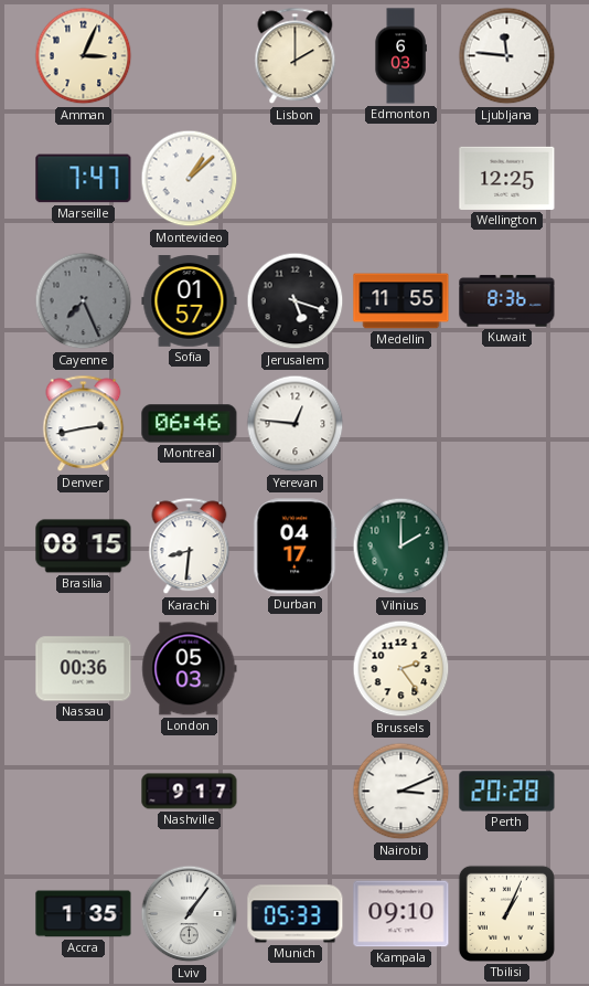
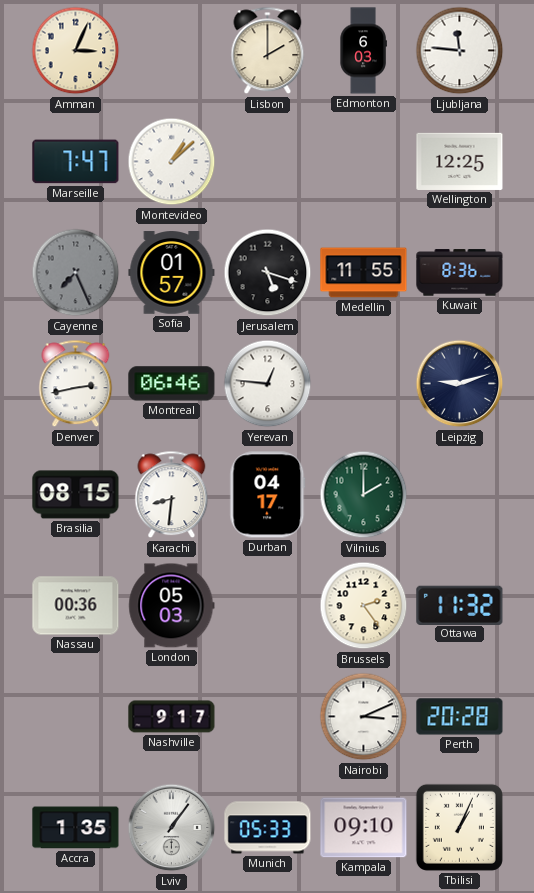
Leipzig: none -> 9:12
Ottawa: none -> 11:32
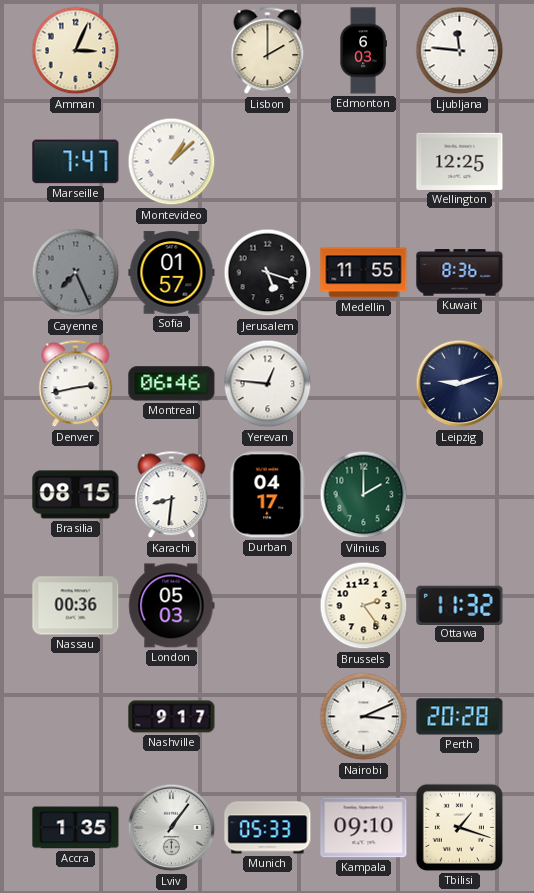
Tbilisi: 1:04 -> 1:18
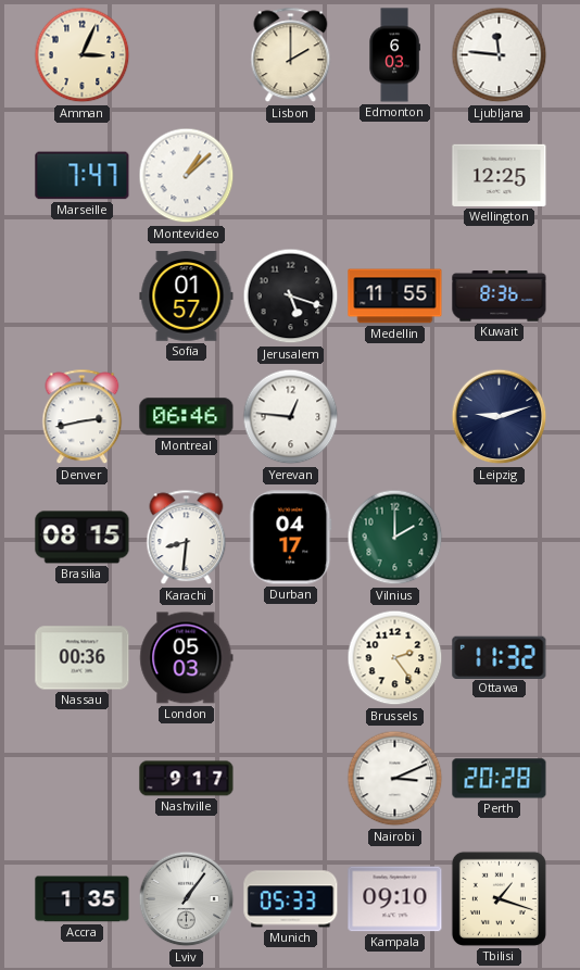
Cayenne: 7:26 -> none
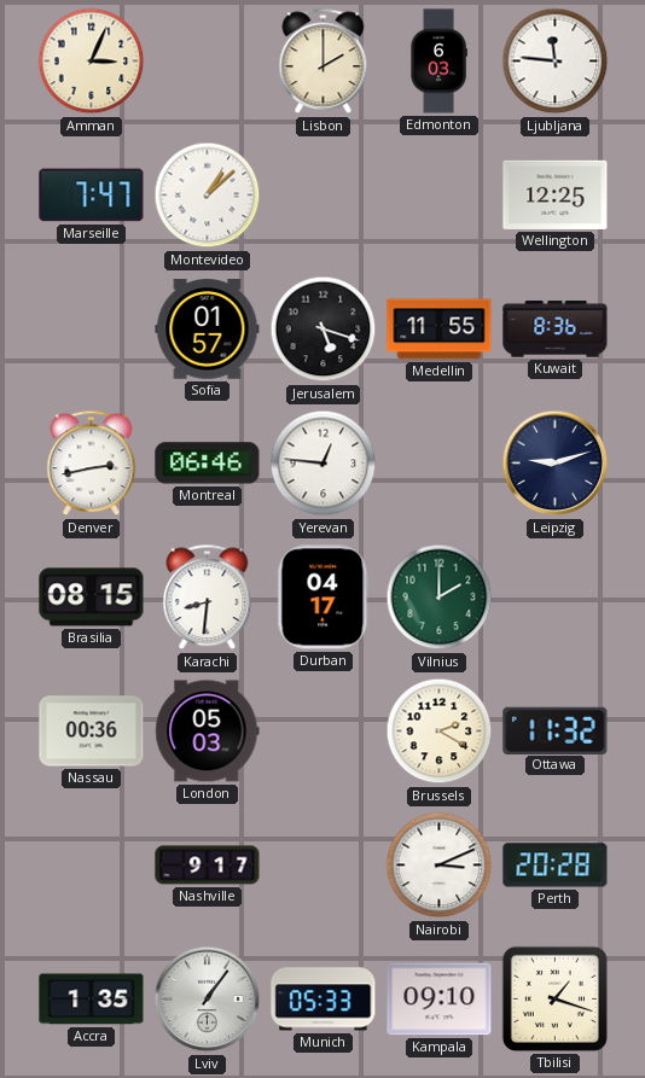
Brussels: 2:24 -> 2:20
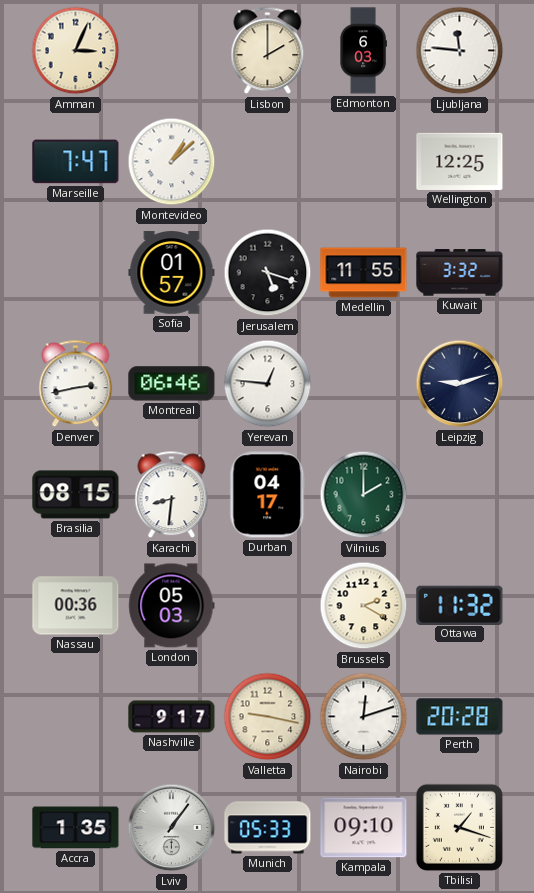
Kuwait: 8:36 -> 3:32
Valletta: none -> 9:17
Nairobi: 3:11 -> 12:12
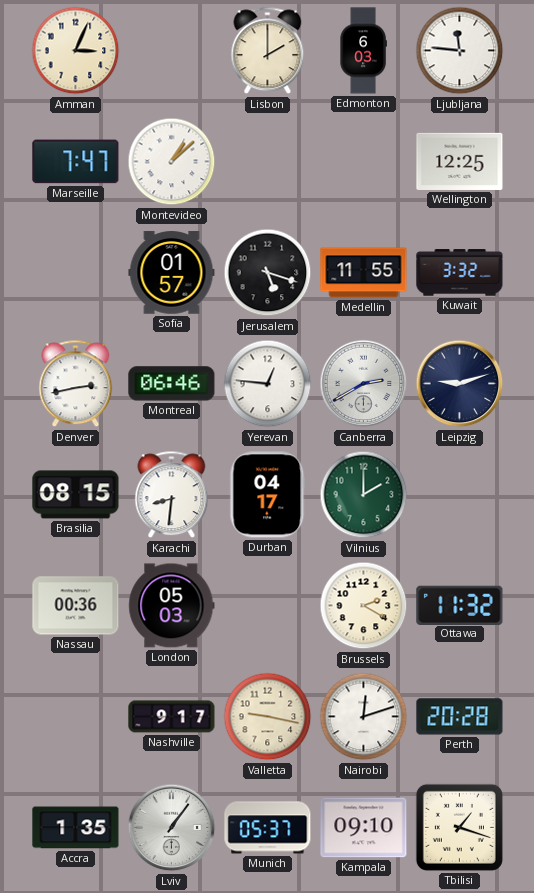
Canberra: none -> 2:40
Munich: 05:33 -> 05:37
